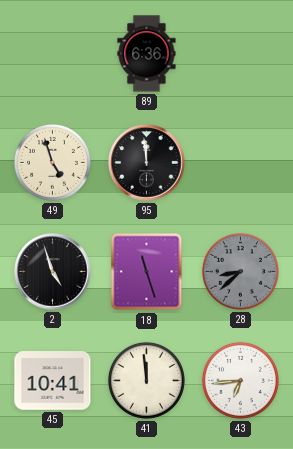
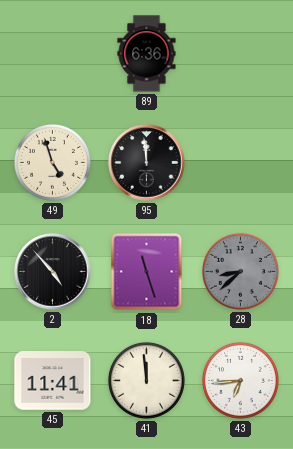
2: 4:57 -> 4:53
45: 10:41 -> 11:41
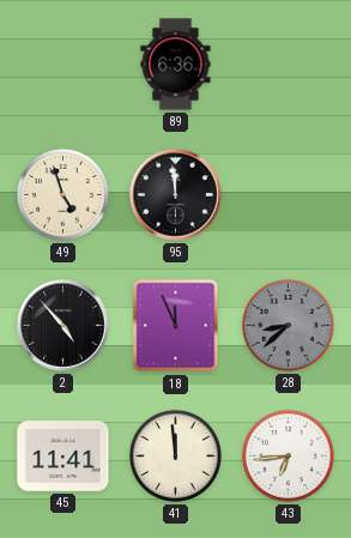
18: 11:27 -> 11:56
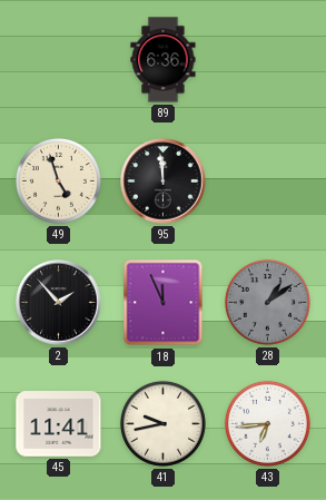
2: 4:53 -> 1:53
28: 8:38 -> 1:09
41: 11:59 -> 9:43
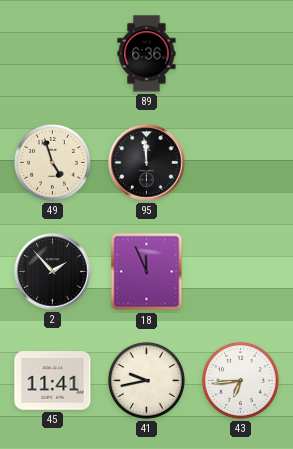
28: 1:09 -> none
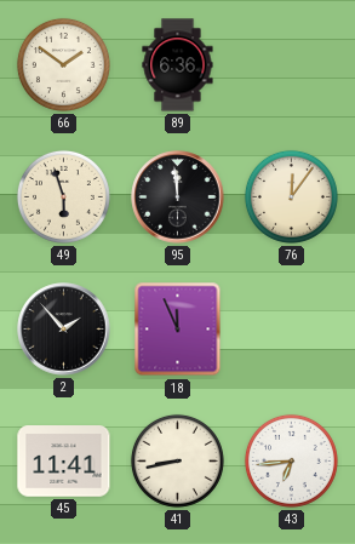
66: none -> 1:51
49: 4:57 -> 5:57
76: none -> 12:06
41: 9:43 -> 8:43
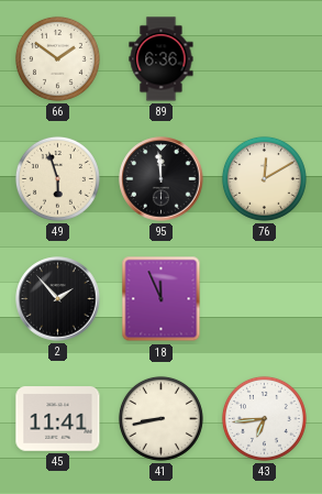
76: 12:06 -> 12:10
